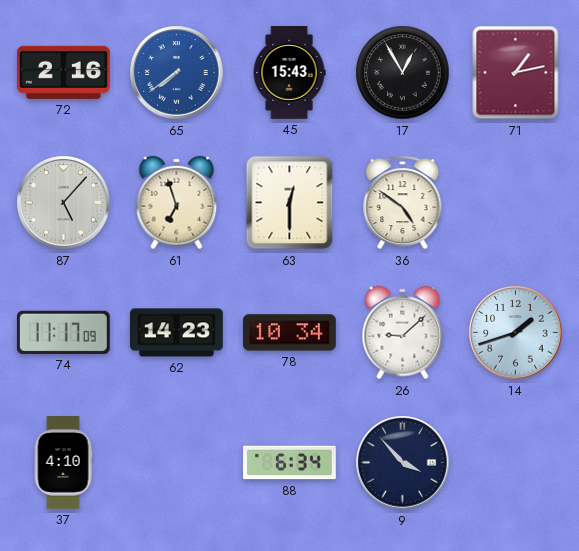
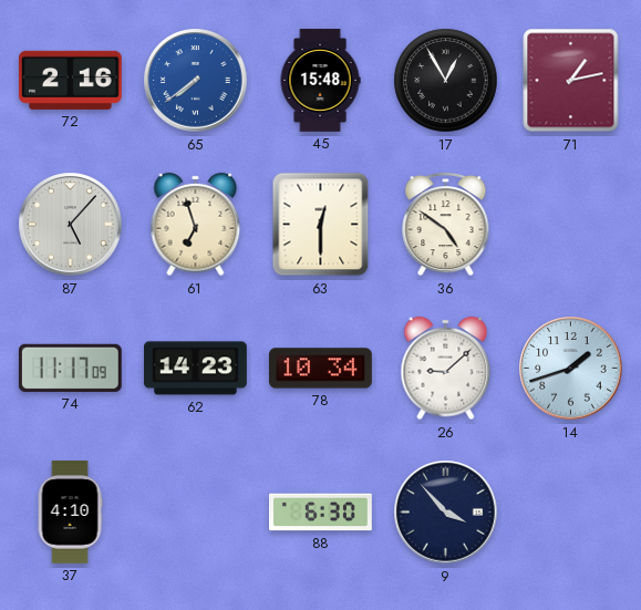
45: 15:43 -> 15:48
88: 6:34 -> 6:30
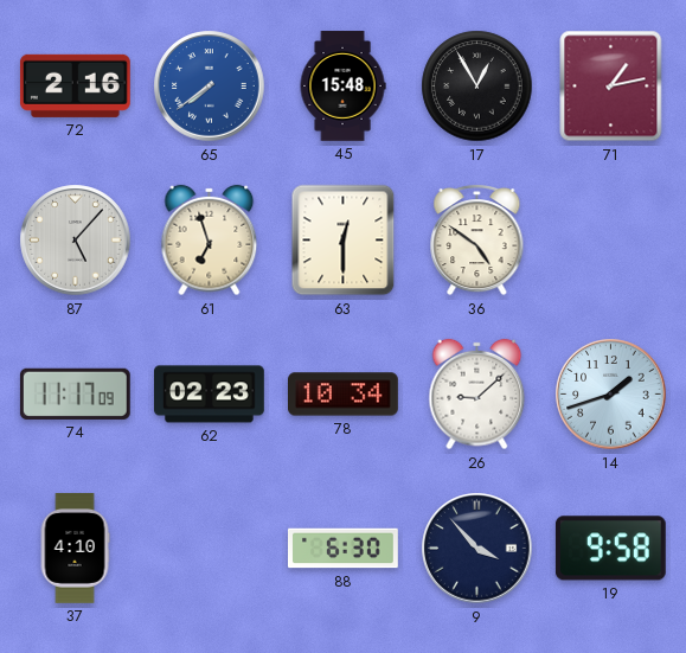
62: 14:23 -> 02:23
19: none -> 9:58
